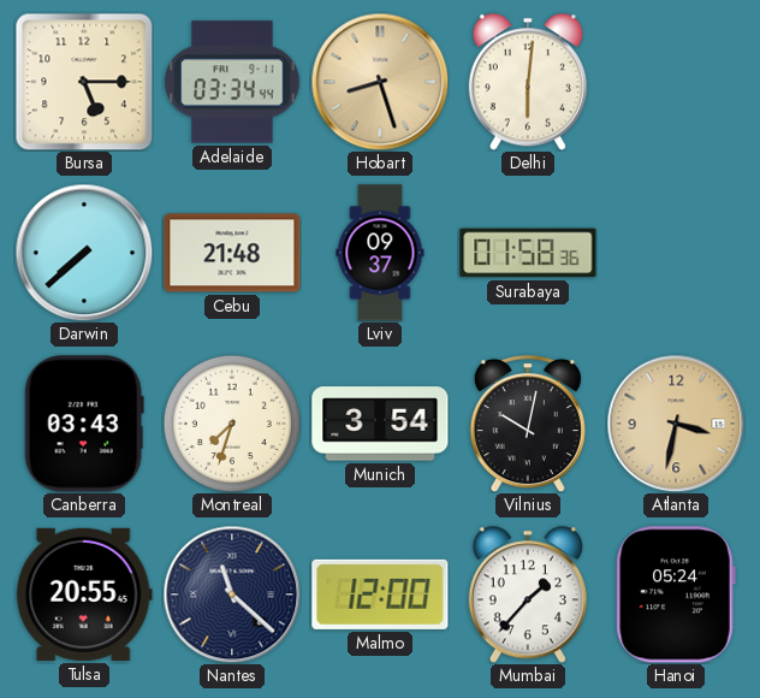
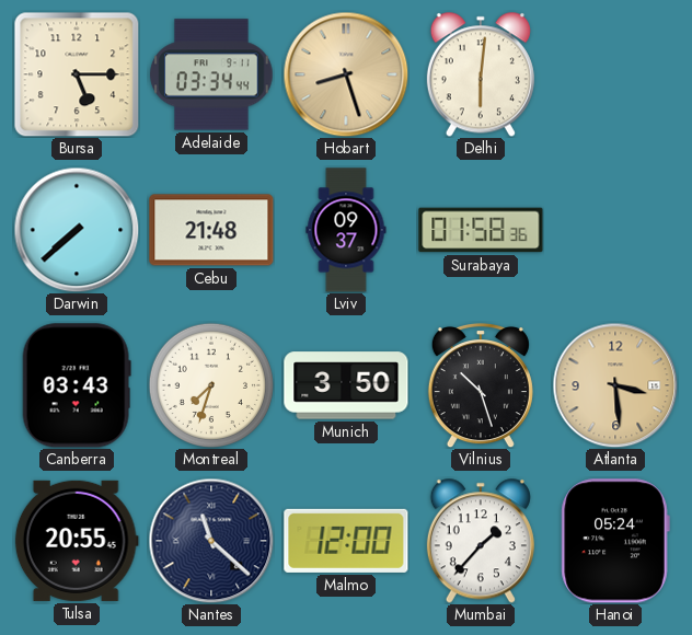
Munich: 3:54 -> 3:50
Vilnius: 10:02 -> 10:27
Atlanta: 3:32 -> 3:29
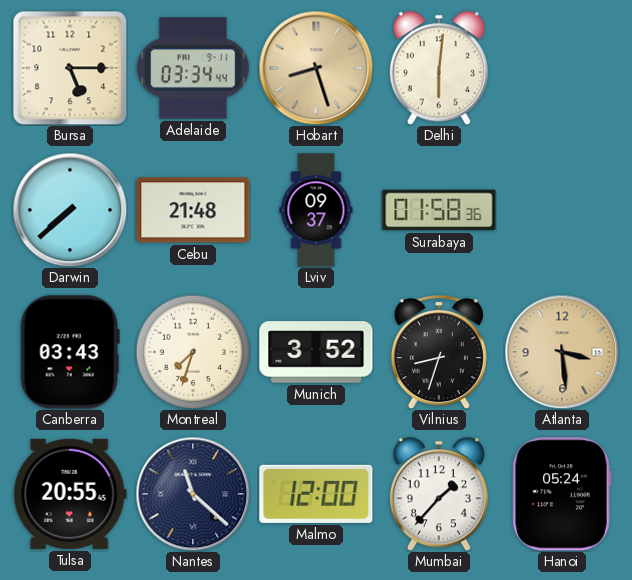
Munich: 3:50 -> 3:52
Vilnius: 10:27 -> 8:33
